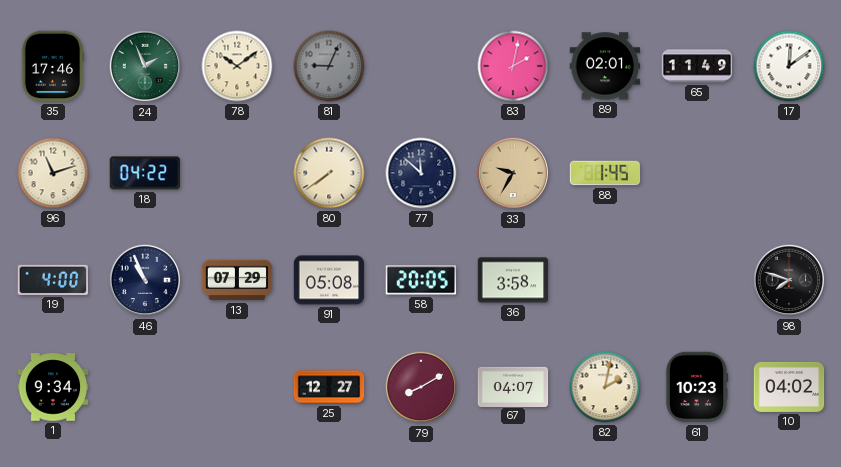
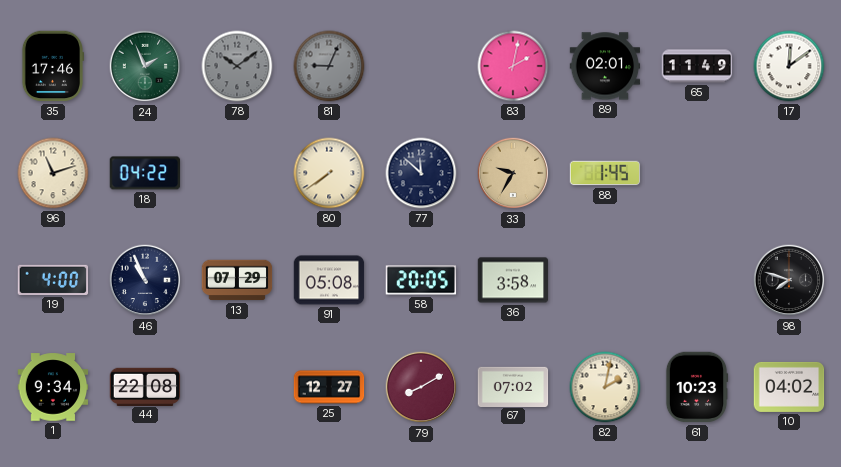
78 dial: cream -> grey
44: none -> 22:08
67: 04:07 -> 07:02
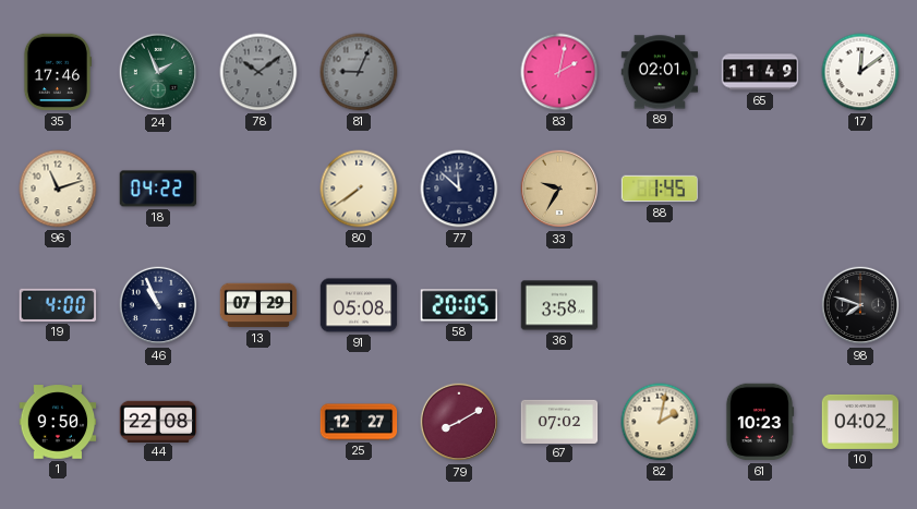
1: 9:34 -> 9:50
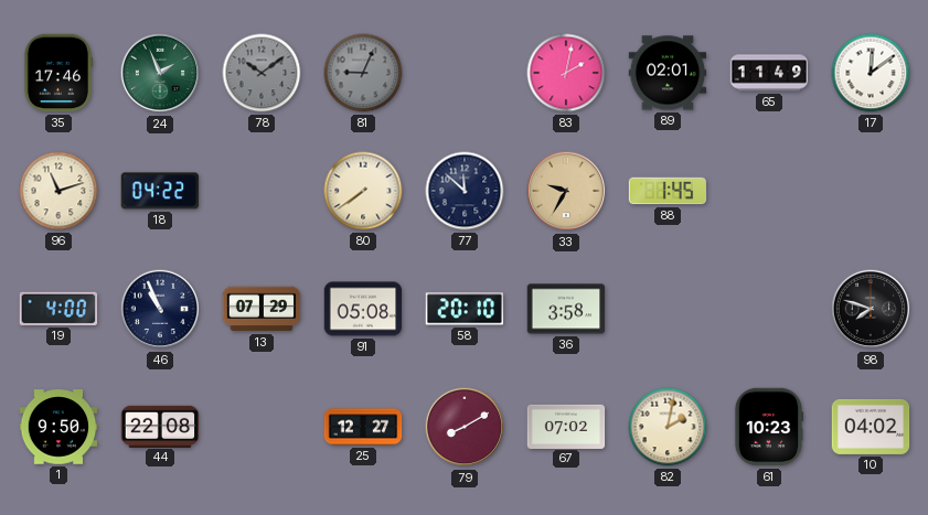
58: 20:05 -> 20:10
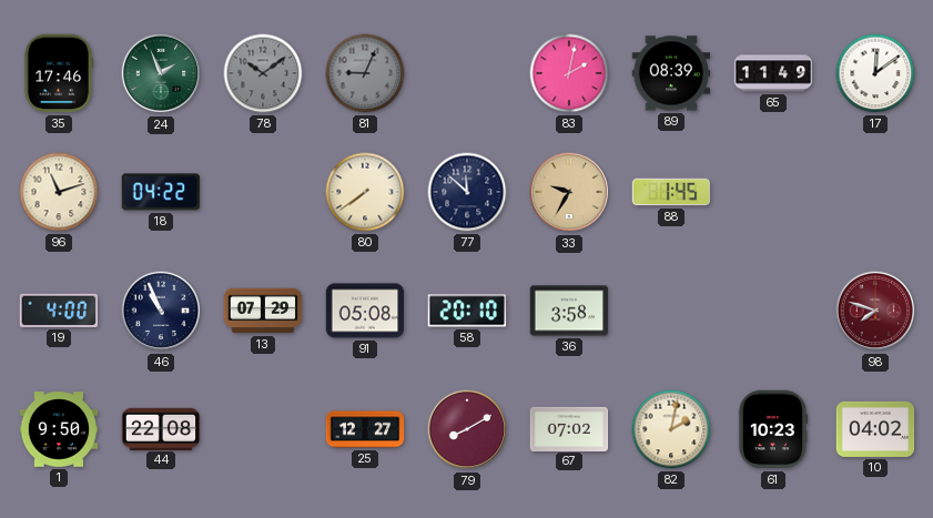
89: 02:01 -> 08:39
98 dial: black -> burgundy
